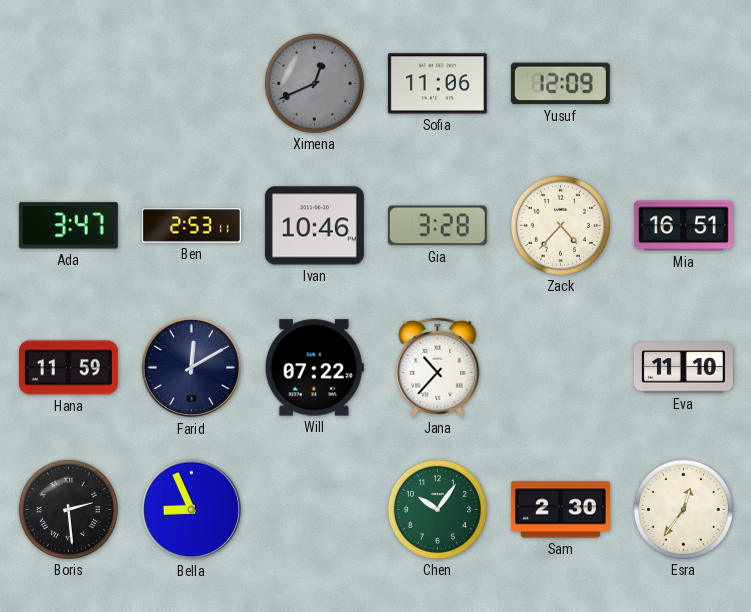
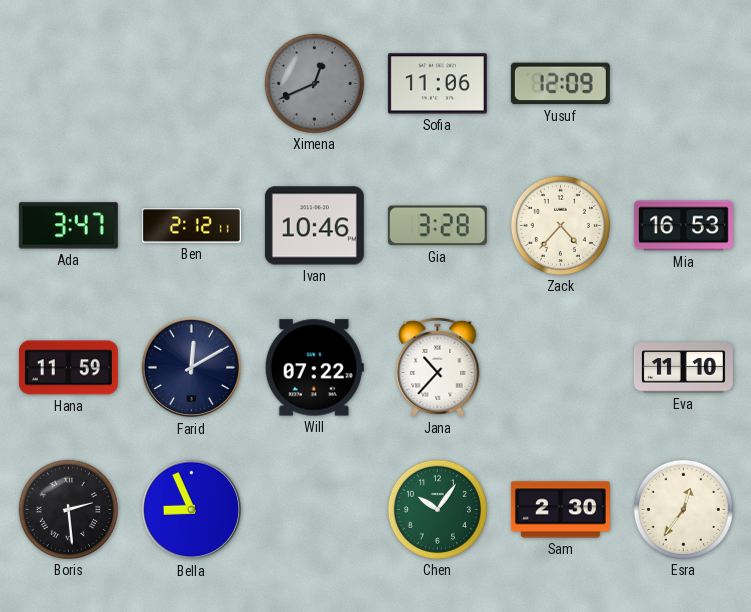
Ben: 2:53 -> 2:12
Mia: 16:51 -> 16:53
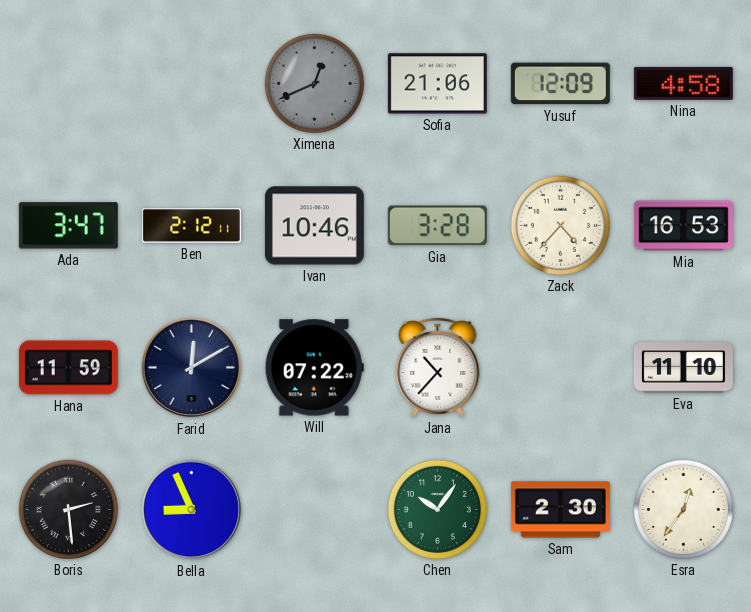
Sofia: 11:06 -> 21:06
Nina: none -> 4:58
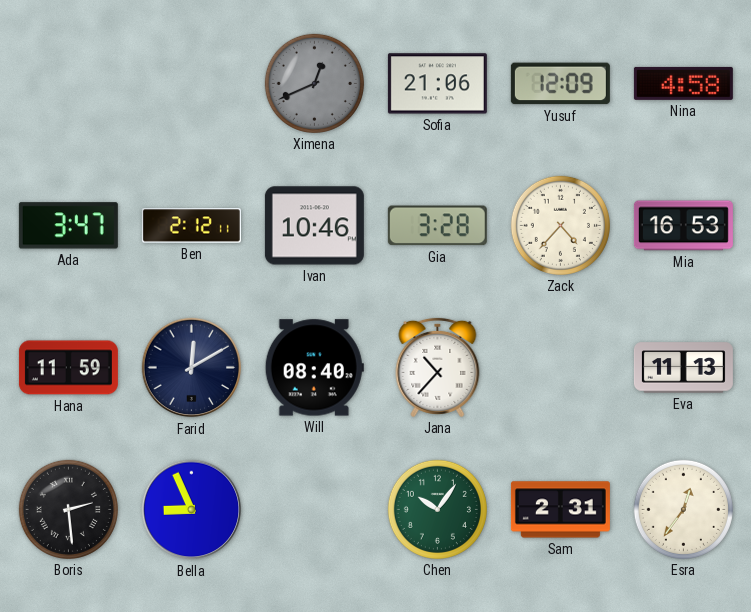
Will: 07:22 -> 08:40
Eva: 11:10 -> 11:13
Sam: 2:30 -> 2:31
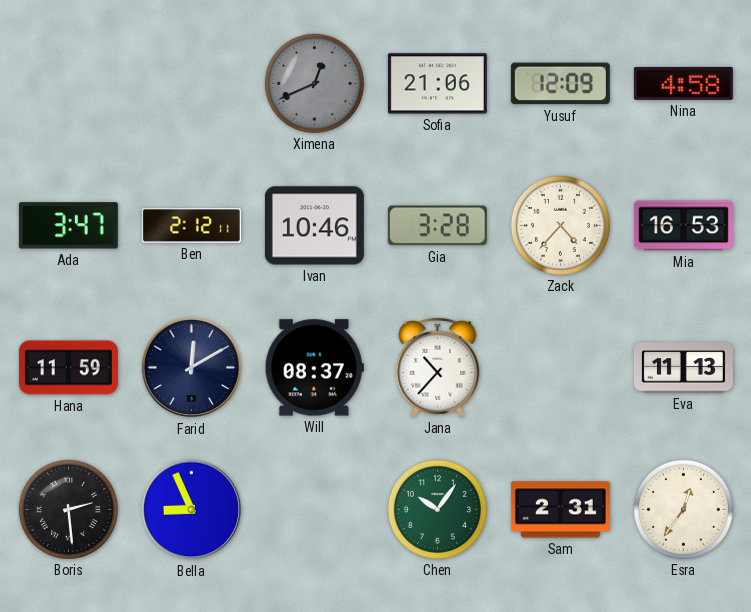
Will: 08:40 -> 08:37
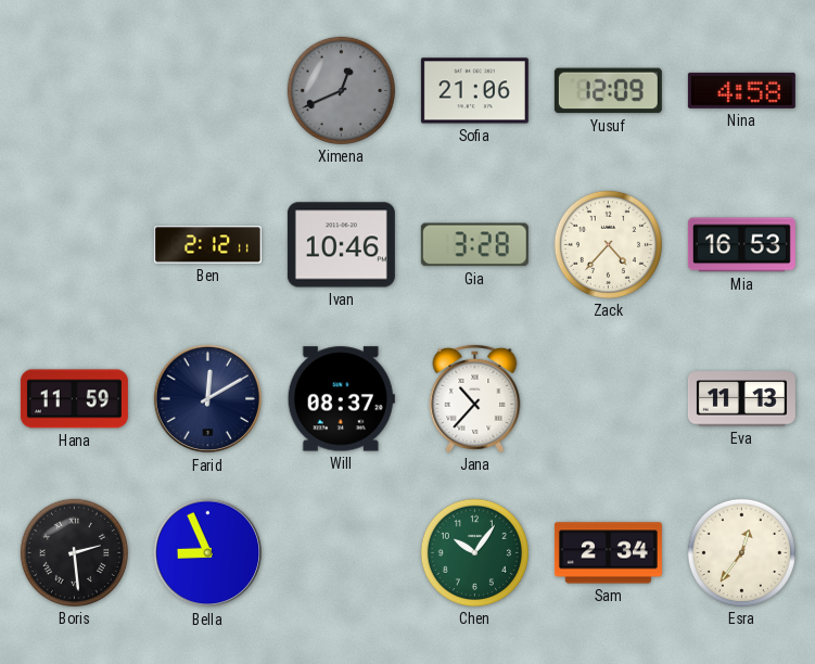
Ada: 3:47 -> none
Sam: 2:31 -> 2:34
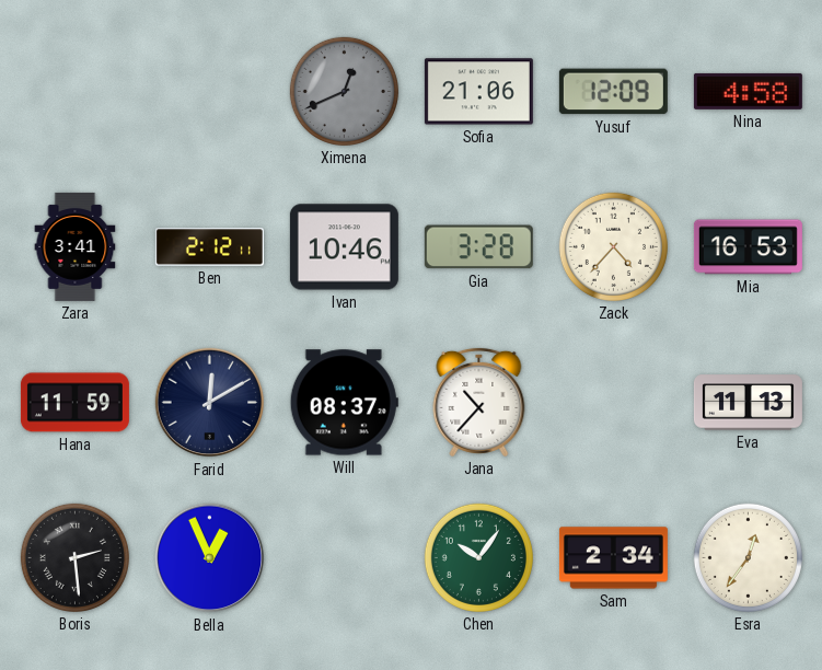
Zara: none -> 3:41
Bella: 8:56 -> 12:56
